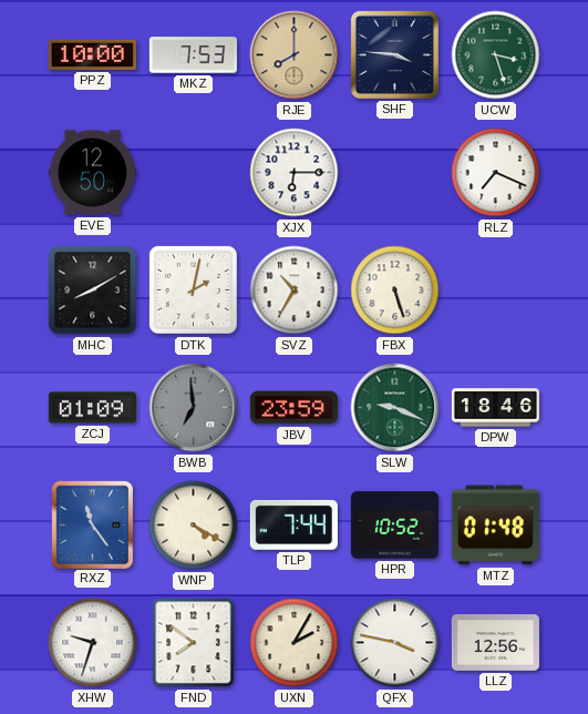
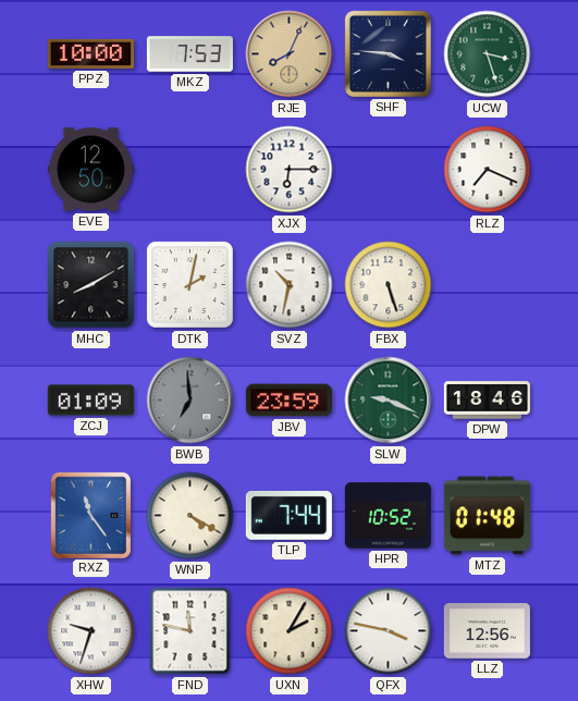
RJE: 8:00 -> 8:04
SVZ: 10:35 -> 10:32
FND: 7:51 -> 11:47
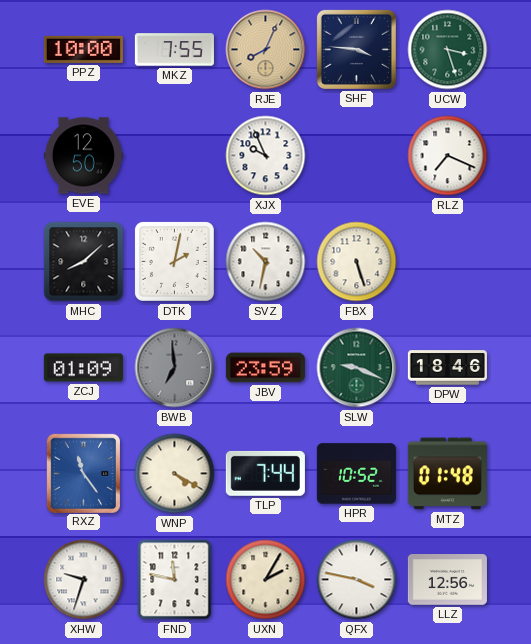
MKZ: 7:53 -> 7:55
XJX: 6:15 -> 9:56
MHC: 8:10 -> 8:08
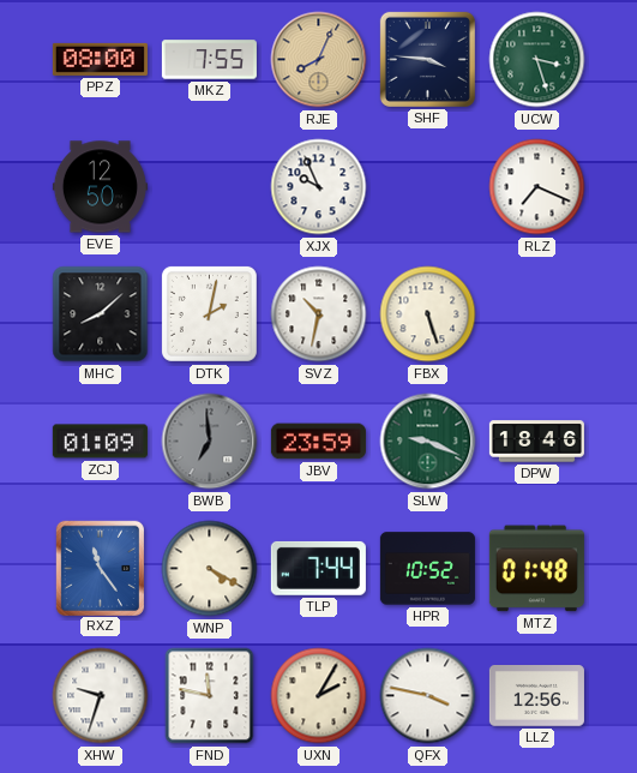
PPZ: 10:00 -> 08:00
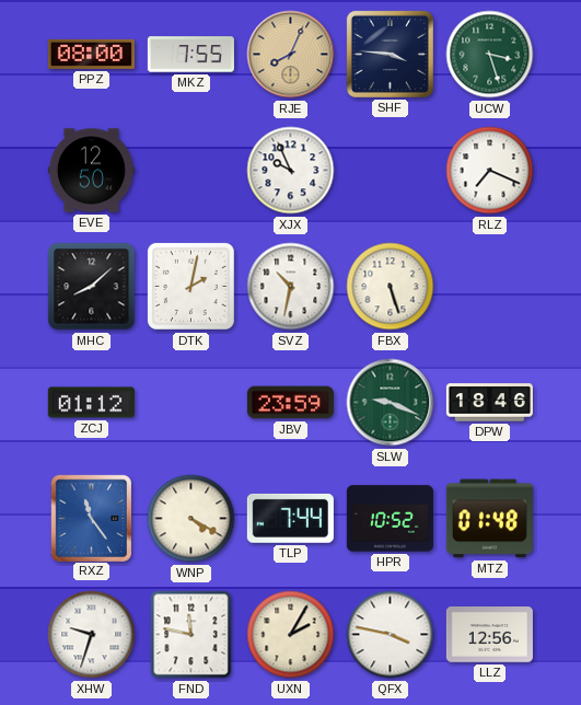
ZCJ: 01:09 -> 01:12
BWB: 6:59 -> none
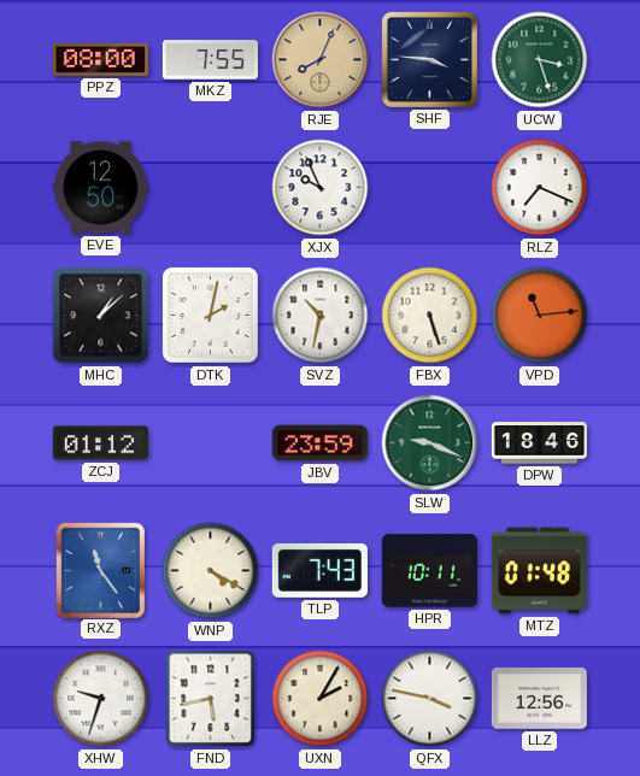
MHC: 8:08 -> 1:08
VPD: none -> 11:14
TLP: 7:44 -> 7:43
HPR: 10:52 -> 10:11
FND: 11:47 -> 5:43
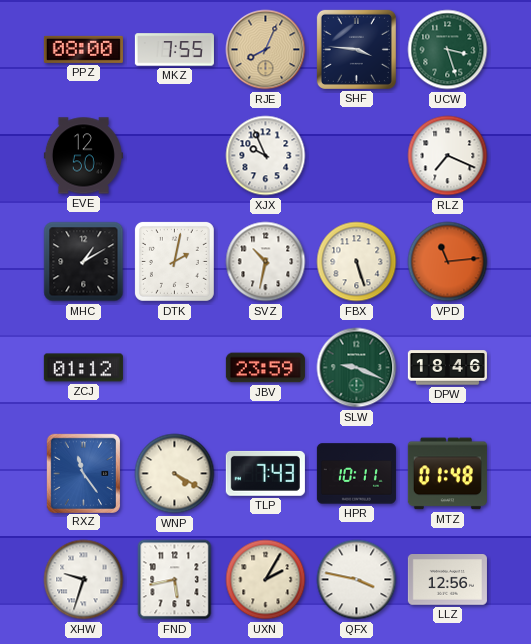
MHC: 1:08 -> 1:10
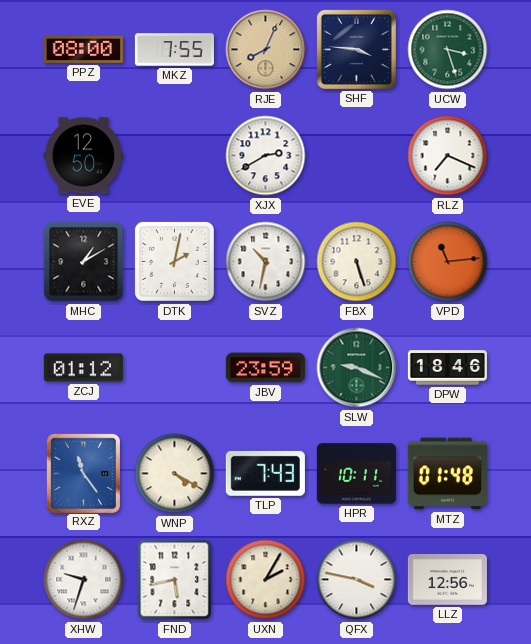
XJX: 9:56 -> 2:40
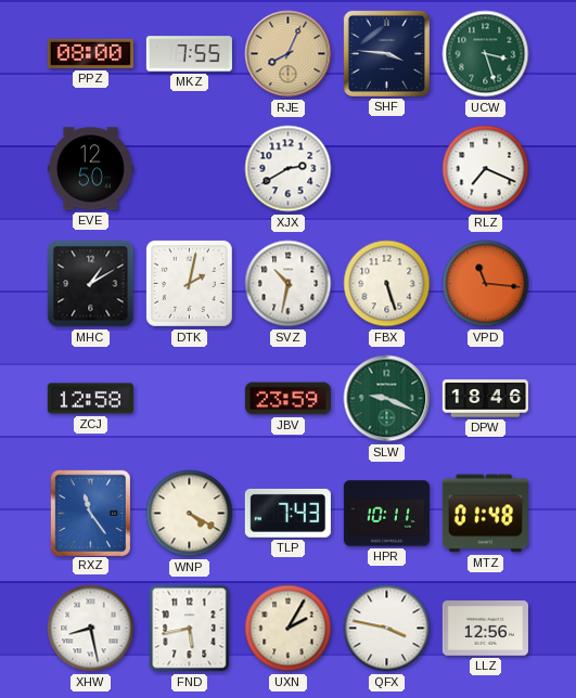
VPD: 11:14 -> 11:16
ZCJ: 01:12 -> 12:58
XHW: 9:33 -> 8:28
